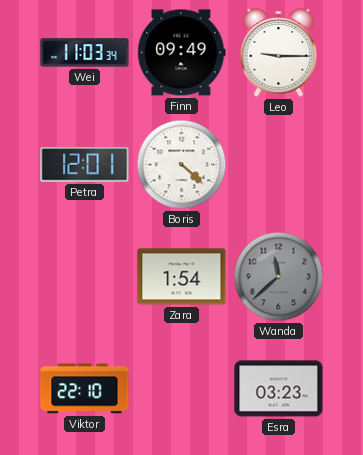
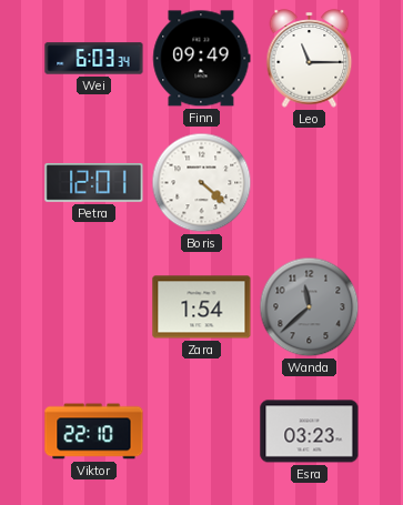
Wei: 11:03 -> 6:03
Leo: 9:15 -> 11:15
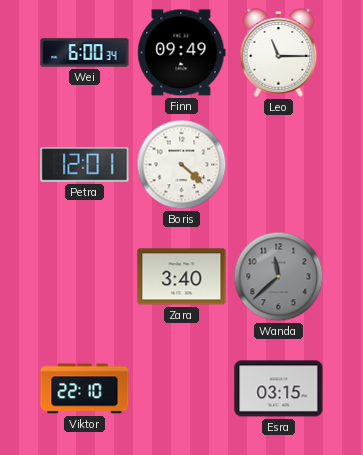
Wei: 6:03 -> 6:00
Zara: 1:54 -> 3:40
Esra: 03:23 -> 03:15
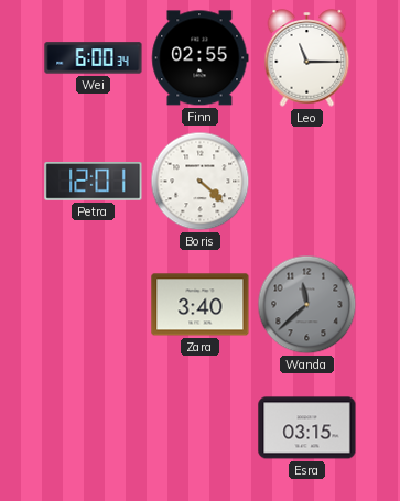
Finn: 09:49 -> 02:55
Viktor: 22:10 -> none
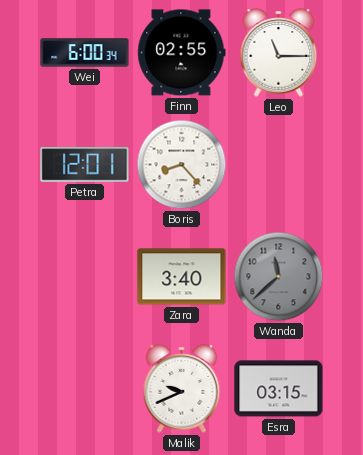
Boris: 4:22 -> 8:23
Malik: none -> 9:41
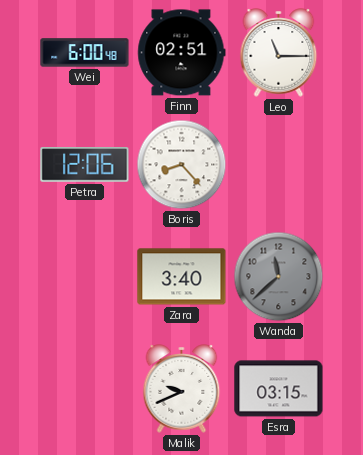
Wei: 6:00:34 -> 6:00:48
Finn: 02:55 -> 02:51
Petra: 12:01 -> 12:06
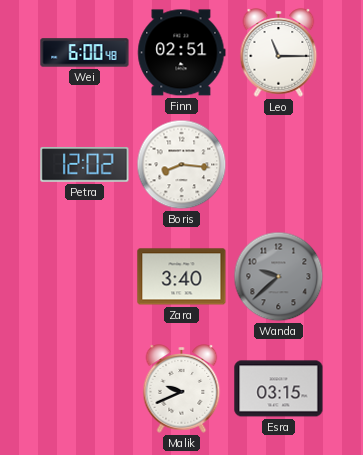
Petra: 12:06 -> 12:02
Boris: 8:23 -> 8:16
Wanda: 11:38 -> 9:38
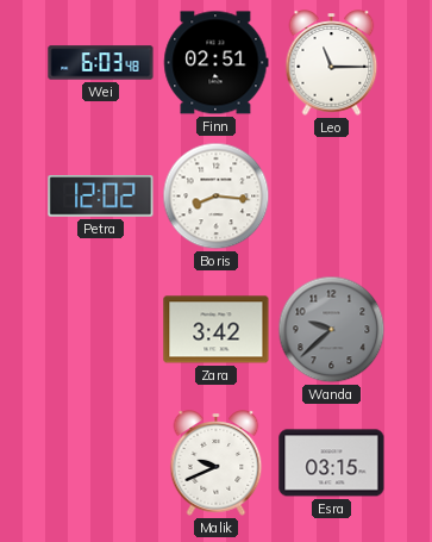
Wei: 6:00 -> 6:03
Zara: 3:40 -> 3:42
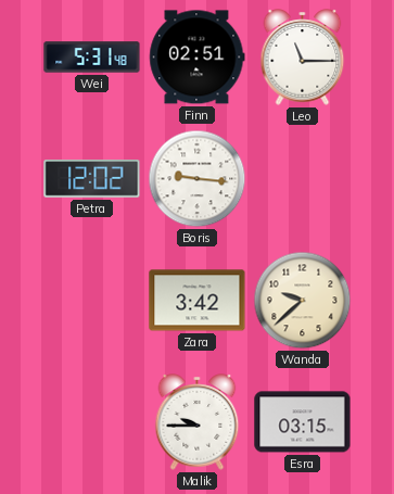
Wei: 6:03 -> 5:31
Boris: 8:16 -> 9:16
Wanda dial: grey -> cream
Malik: 9:41 -> 9:45
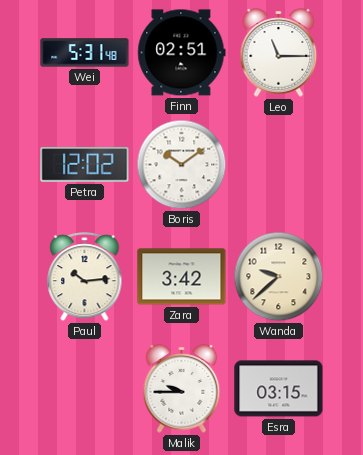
Boris: 9:16 -> 10:09
Paul: none -> 10:14
